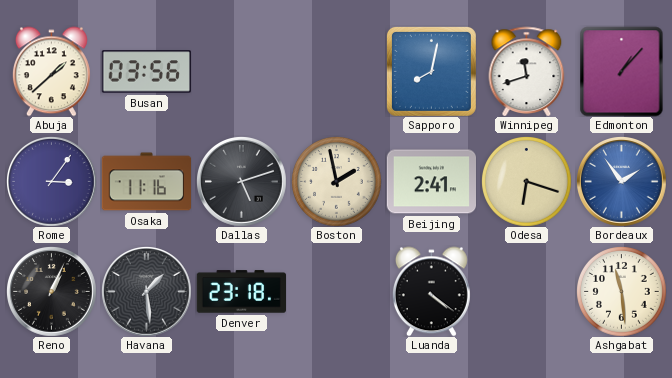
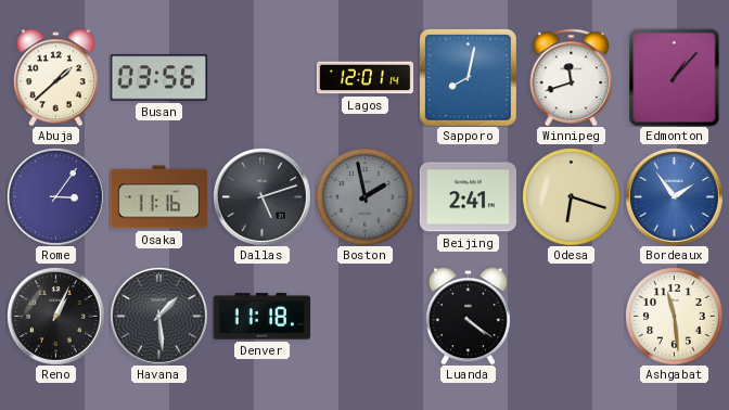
Lagos: none -> 12:01
Boston dial: cream -> grey
Denver: 23:18 -> 11:18
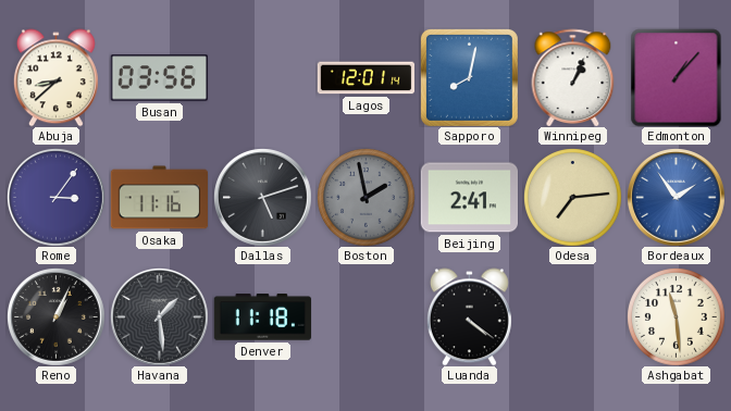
Abuja: 1:38 -> 8:38
Winnipeg: 11:42 -> 1:04
Odesa: 6:18 -> 7:14
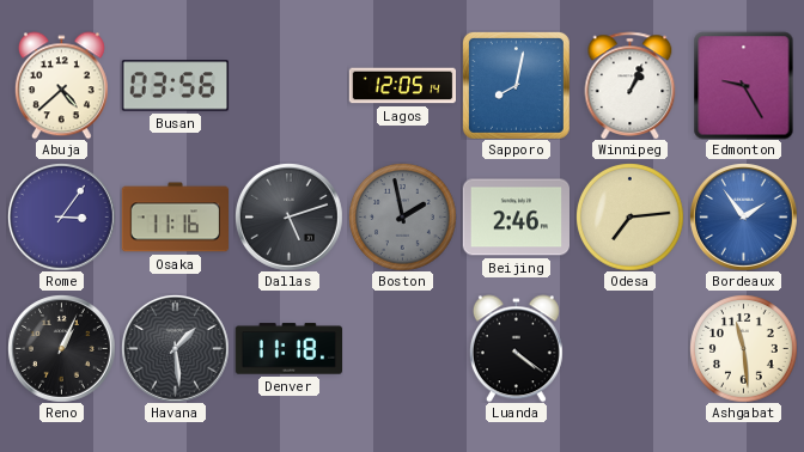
Abuja: 8:38 -> 4:38
Lagos: 12:01 -> 12:05
Edmonton: 1:07 -> 9:25
Beijing: 2:41 -> 2:46
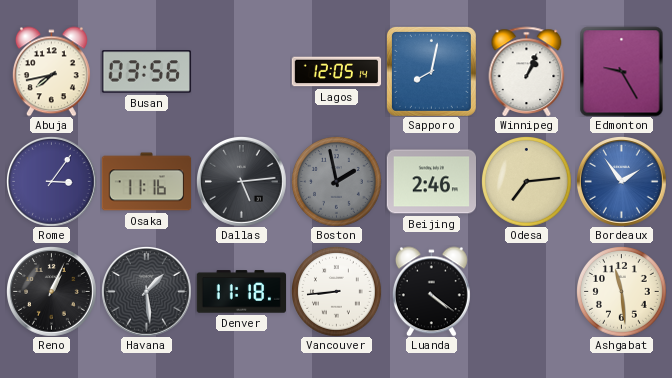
Abuja: 4:38 -> 7:43
Dallas: 5:12 -> 5:14
Vancouver: none -> 8:44
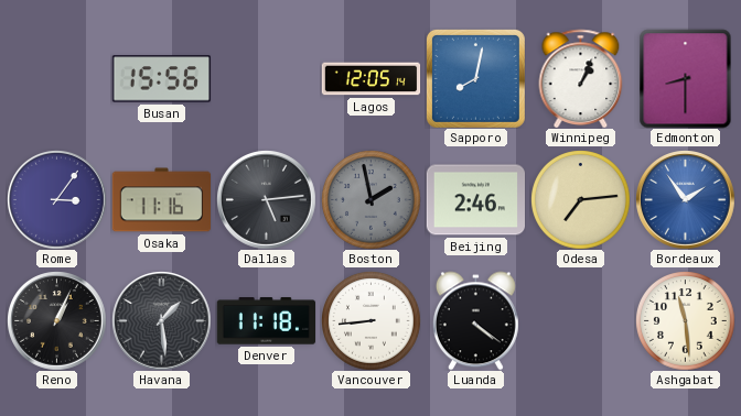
Abuja: 7:43 -> none
Busan: 03:56 -> 15:56
Edmonton: 9:25 -> 8:30
